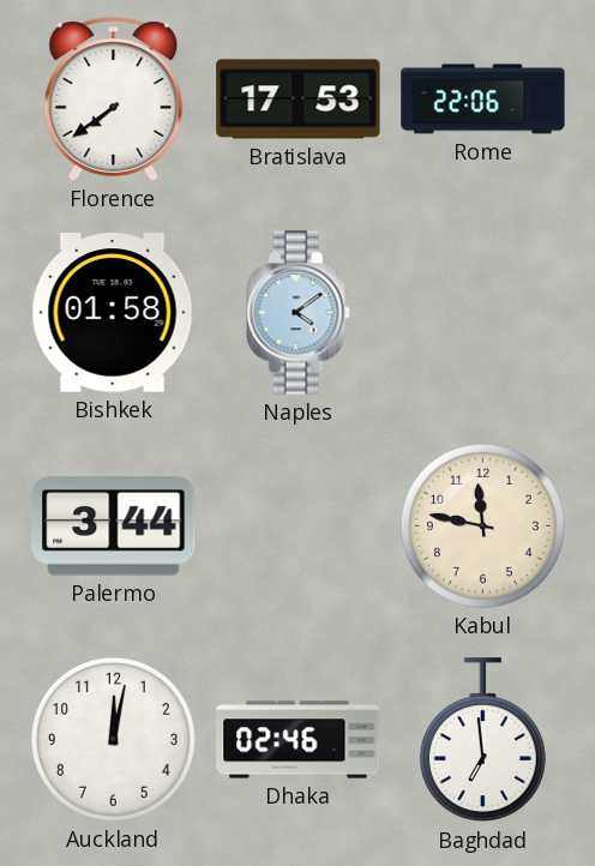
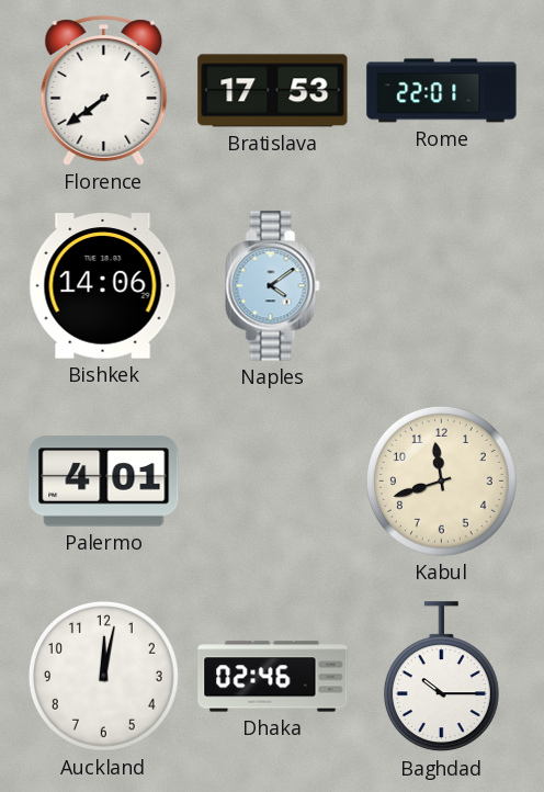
Rome: 22:06 -> 22:01
Bishkek: 01:58 -> 14:06
Palermo: 3:44 -> 4:01
Kabul: 11:47 -> 11:42
Baghdad: 6:59 -> 10:15
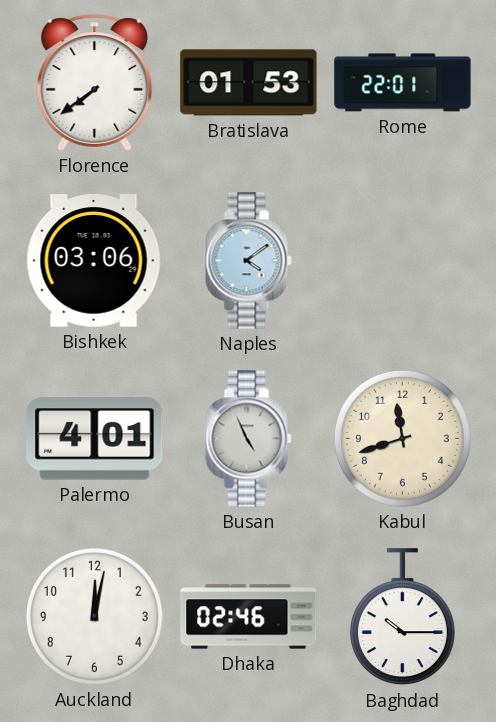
Bratislava: 17:53 -> 01:53
Bishkek: 14:06 -> 03:06
Busan: none -> 4:56
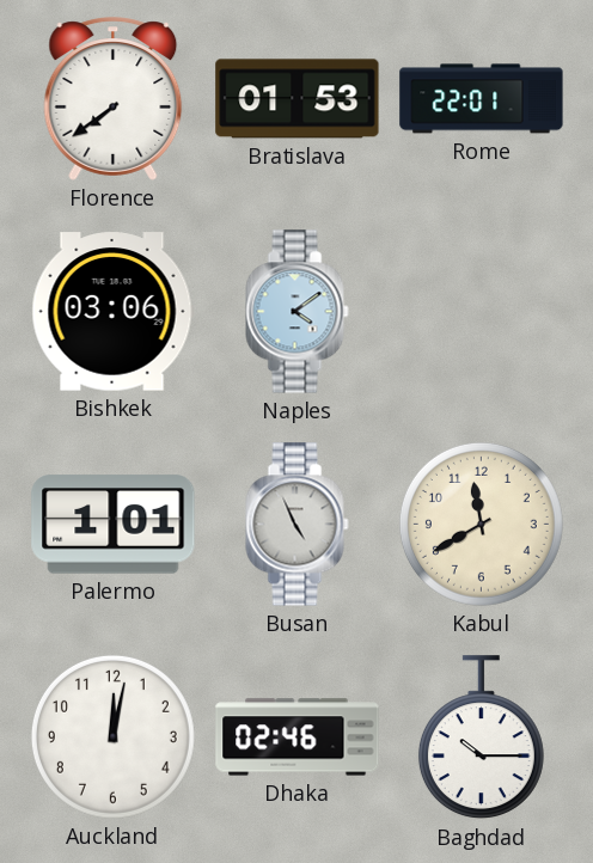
Palermo: 4:01 -> 1:01
Kabul: 11:42 -> 11:40
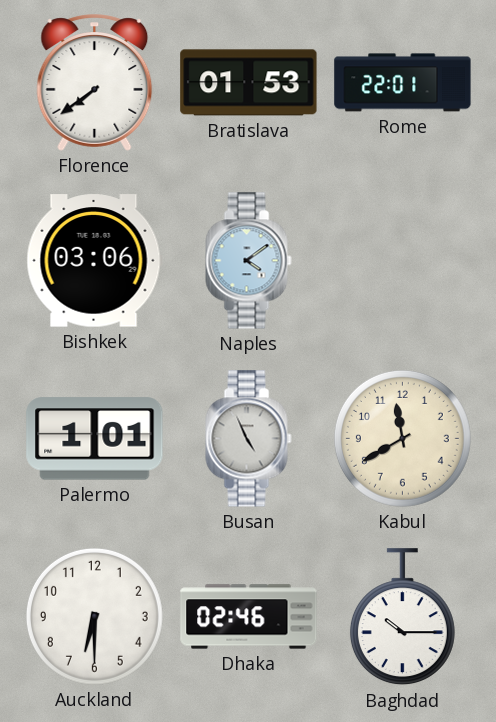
Auckland: 12:02 -> 6:30
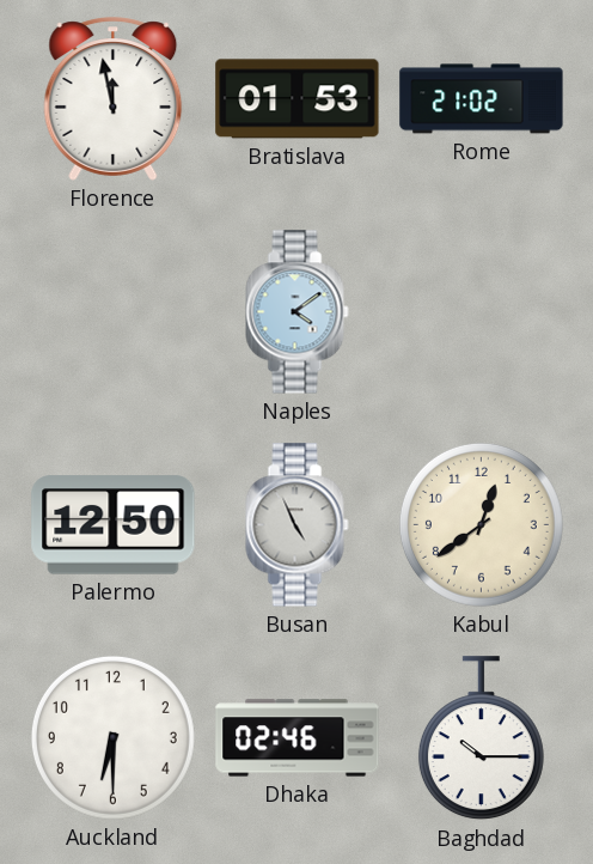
Florence: 7:39 -> 11:58
Rome: 22:01 -> 21:02
Bishkek: 03:06 -> none
Palermo: 1:01 -> 12:50
Kabul: 11:40 -> 12:39
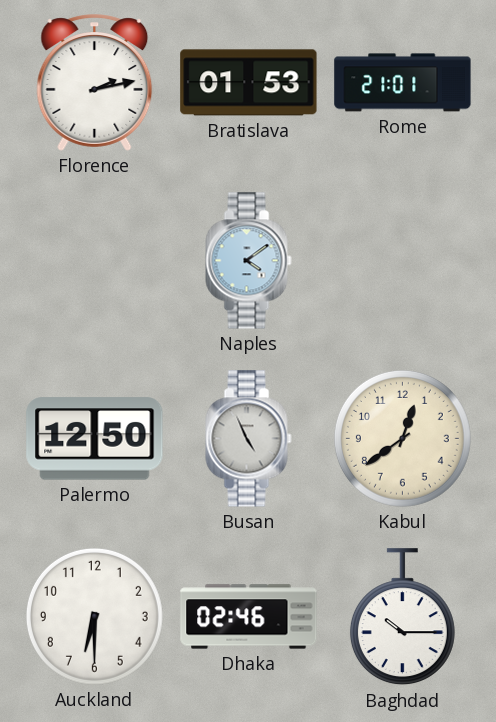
Florence: 11:58 -> 2:13
Rome: 21:02 -> 21:01
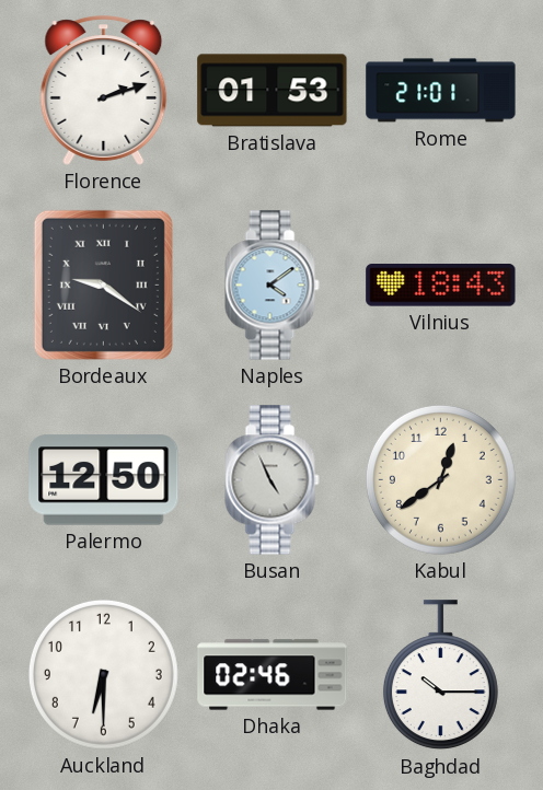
Florence: 2:13 -> 2:12
Bordeaux: none -> 9:21
Vilnius: none -> 18:43
